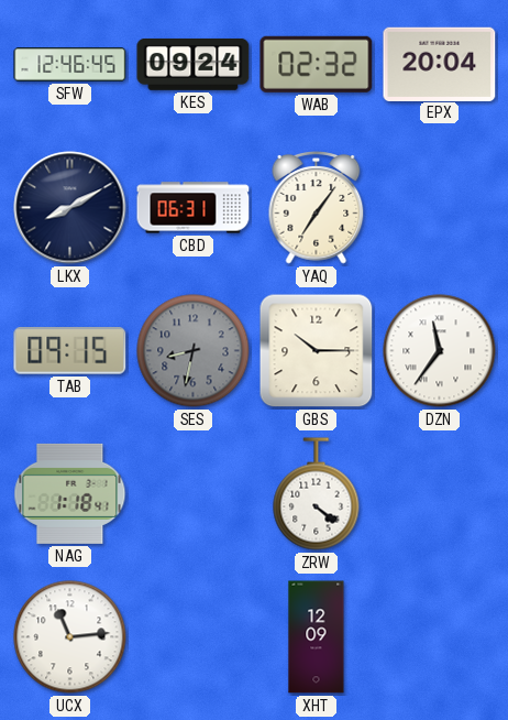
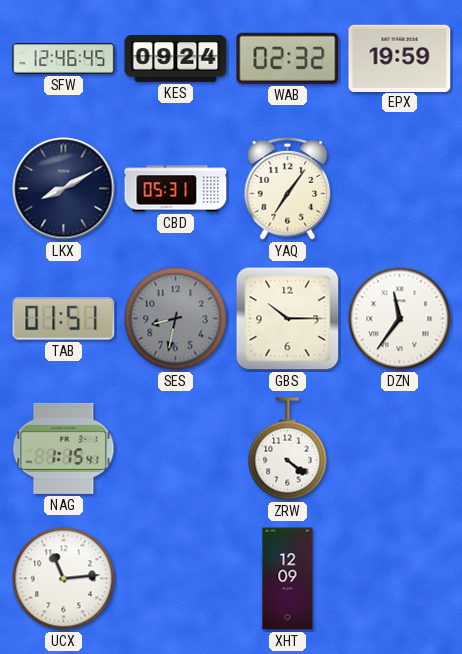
EPX: 20:04 -> 19:59
CBD: 06:31 -> 05:31
TAB: 09:15 -> 01:51
NAG: 1:18 -> 1:15
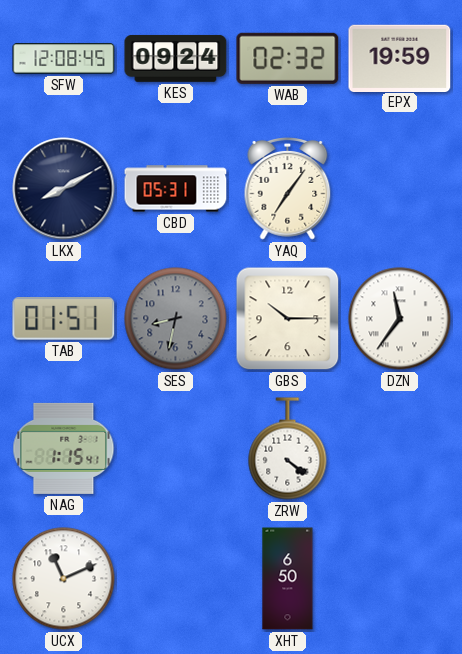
SFW: 12:46 -> 12:08
UCX: 11:14 -> 11:11
XHT: 12:09 -> 6:50
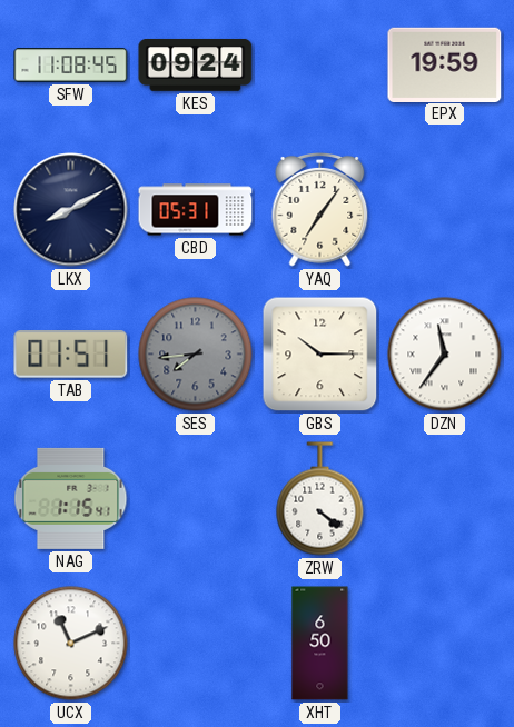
SFW: 12:08 -> 11:08
WAB: 02:32 -> none
SES: 8:32 -> 7:44
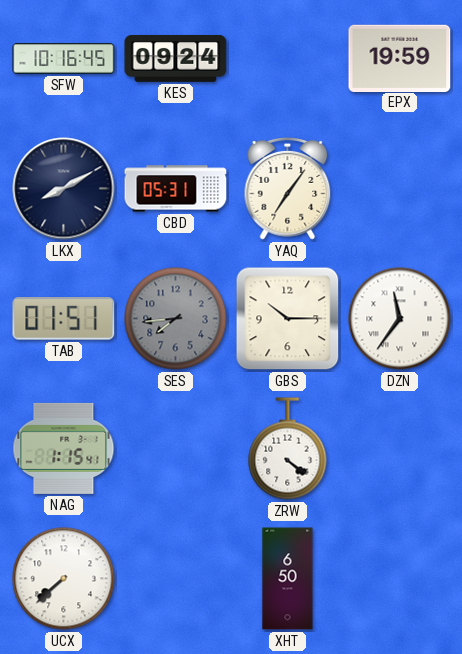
SFW: 11:08 -> 10:16
UCX: 11:11 -> 7:38
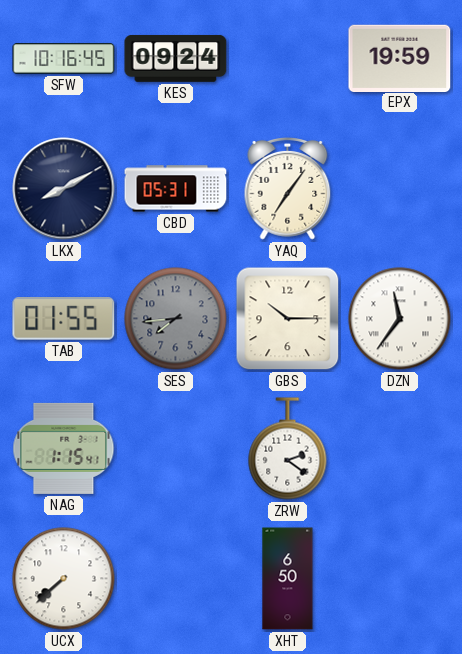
TAB: 01:51 -> 01:55
ZRW: 4:21 -> 2:21
